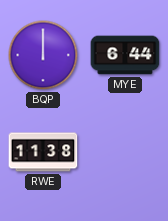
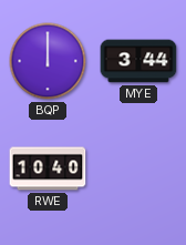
MYE: 6:44 -> 3:44
RWE: 11:38 -> 10:40
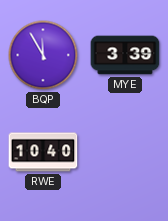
BQP: 12:00 -> 11:55
MYE: 3:44 -> 3:39
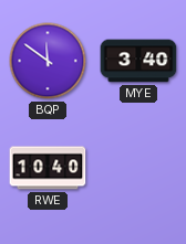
BQP: 11:55 -> 11:51
MYE: 3:39 -> 3:40
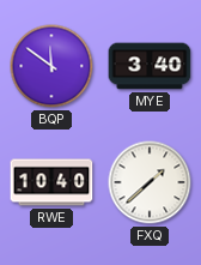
FXQ: none -> 1:38
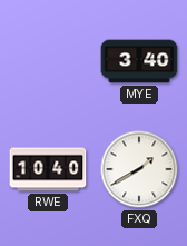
BQP: 11:51 -> none
FXQ: 1:38 -> 1:40
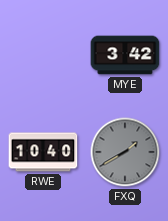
MYE: 3:40 -> 3:42
FXQ dial: white -> grey
